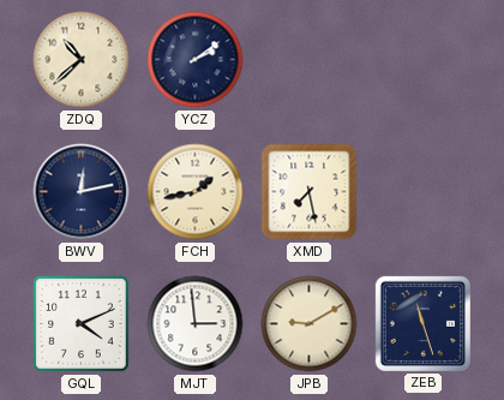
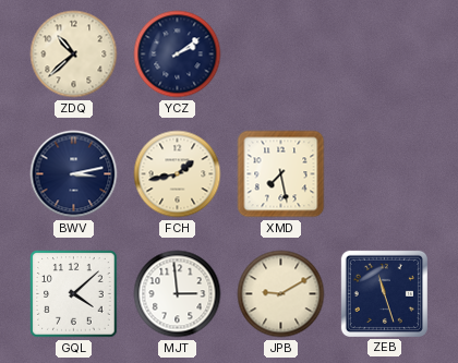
BWV: 12:13 -> 3:13
GQL: 4:11 -> 4:08
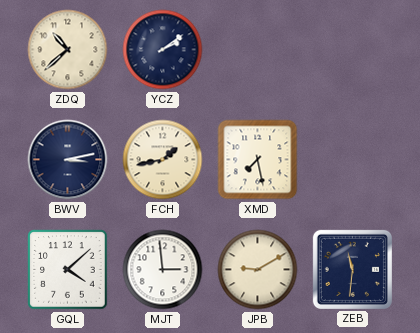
ZEB: 11:27 -> 11:31
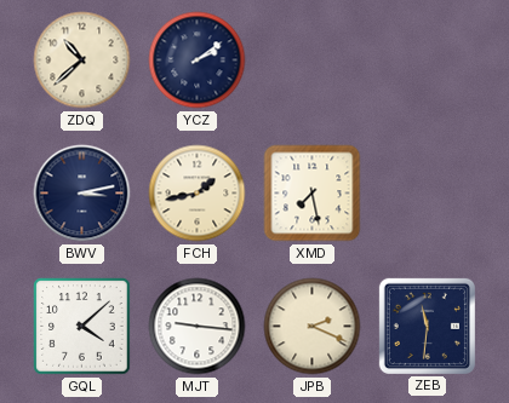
MJT: 2:59 -> 9:16
JPB: 9:10 -> 2:19
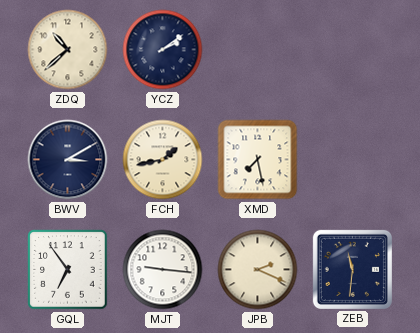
BWV: 3:13 -> 3:10
GQL: 4:08 -> 6:54
